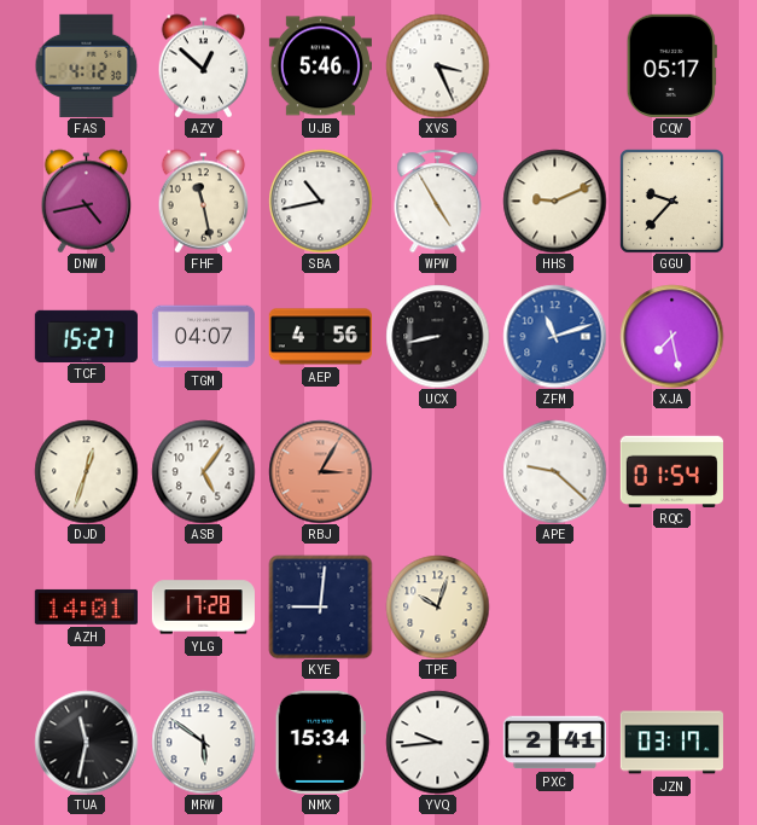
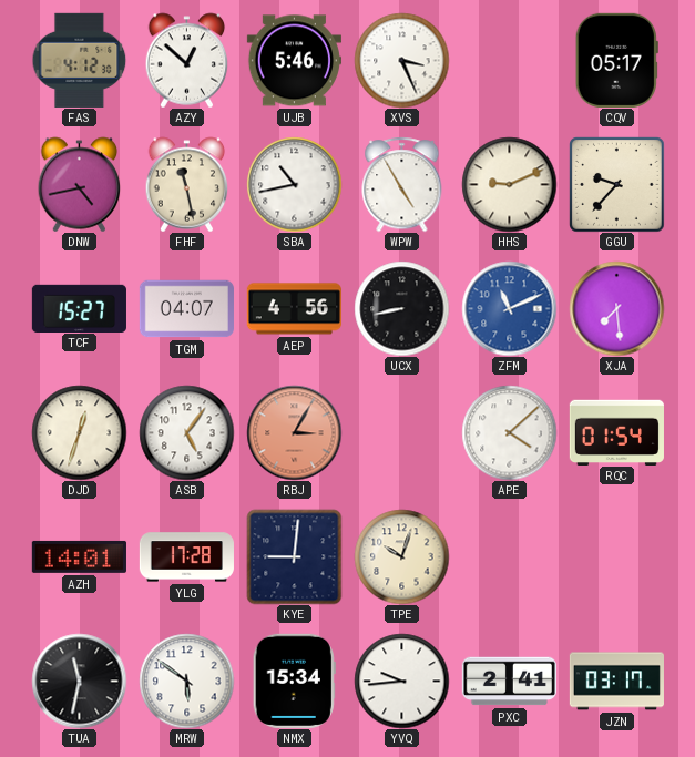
ZFM: 11:12 -> 11:11
XJA: 7:28 -> 7:29
APE: 9:22 -> 4:08
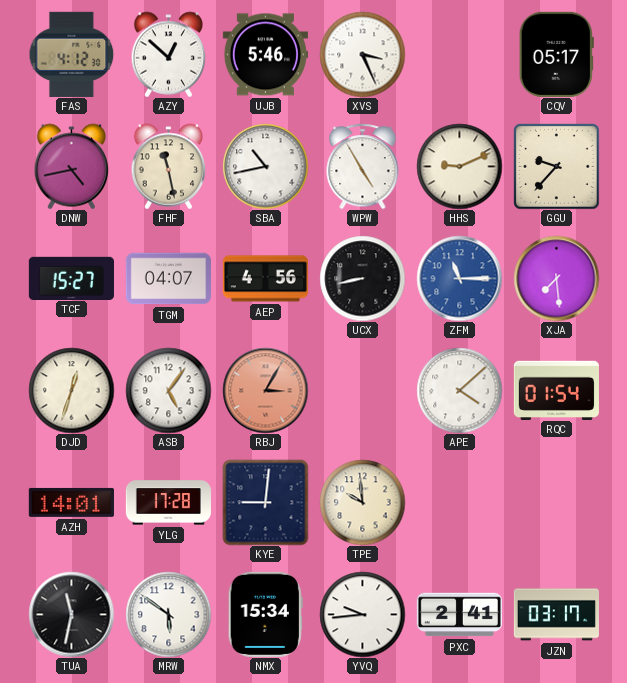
ZFM: 11:11 -> 11:15
TPE: 10:03 -> 9:59
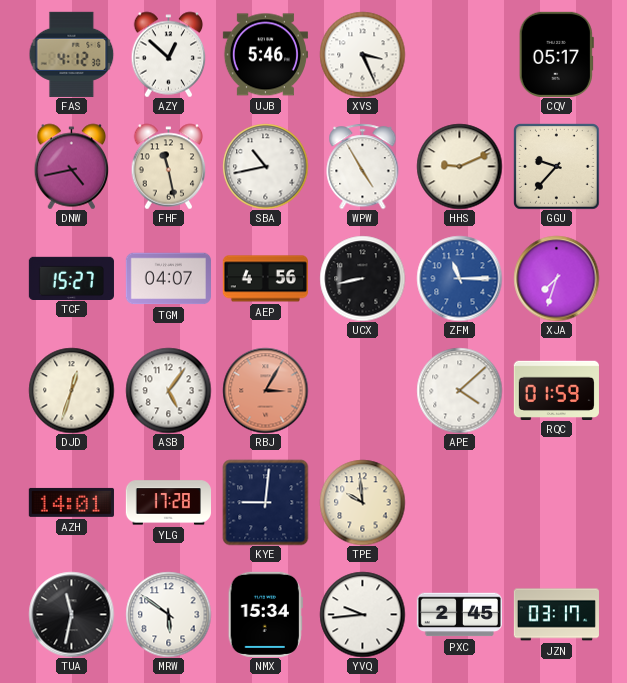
XJA: 7:29 -> 7:33
RQC: 01:54 -> 01:59
PXC: 2:41 -> 2:45
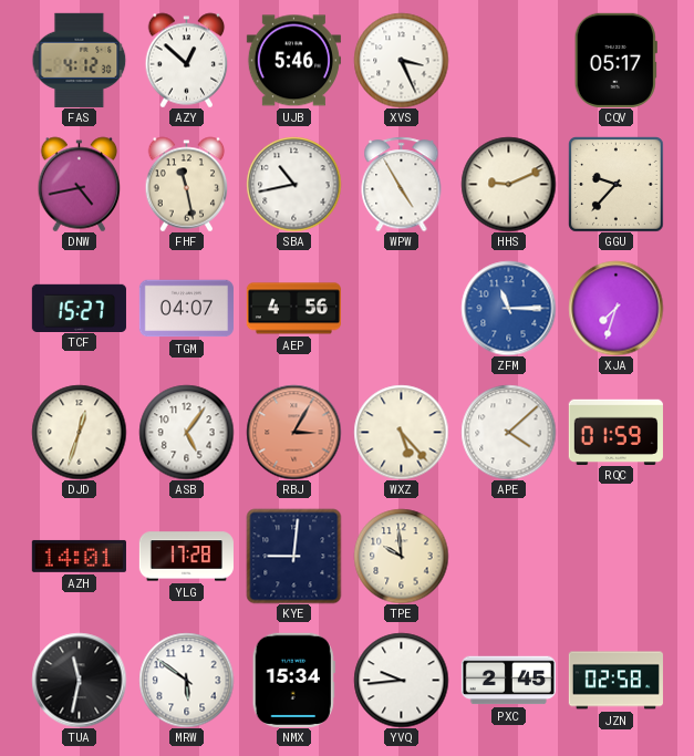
UCX: 8:43 -> none
WXZ: none -> 5:23
JZN: 03:17 -> 02:58
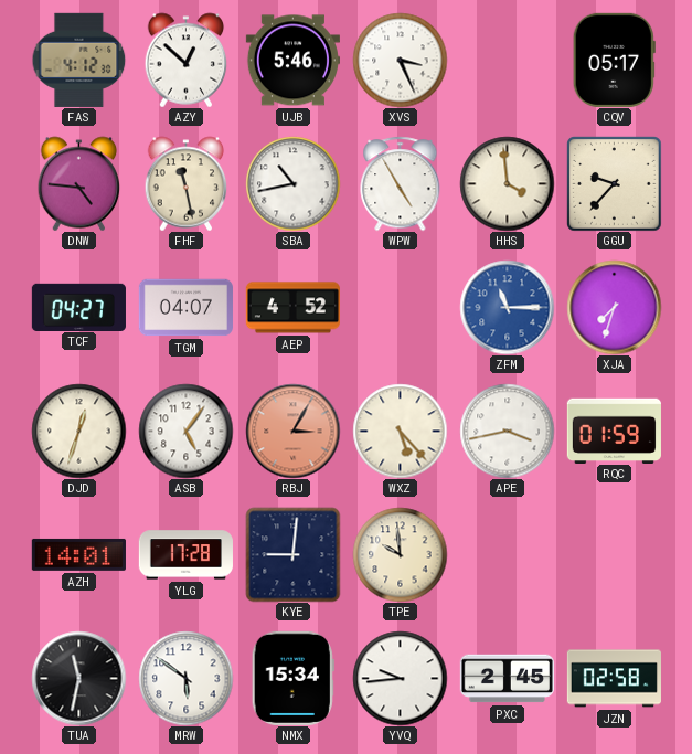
DNW: 4:43 -> 4:46
HHS: 9:11 -> 3:59
TCF: 15:27 -> 04:27
AEP: 4:56 -> 4:52
APE: 4:08 -> 3:43
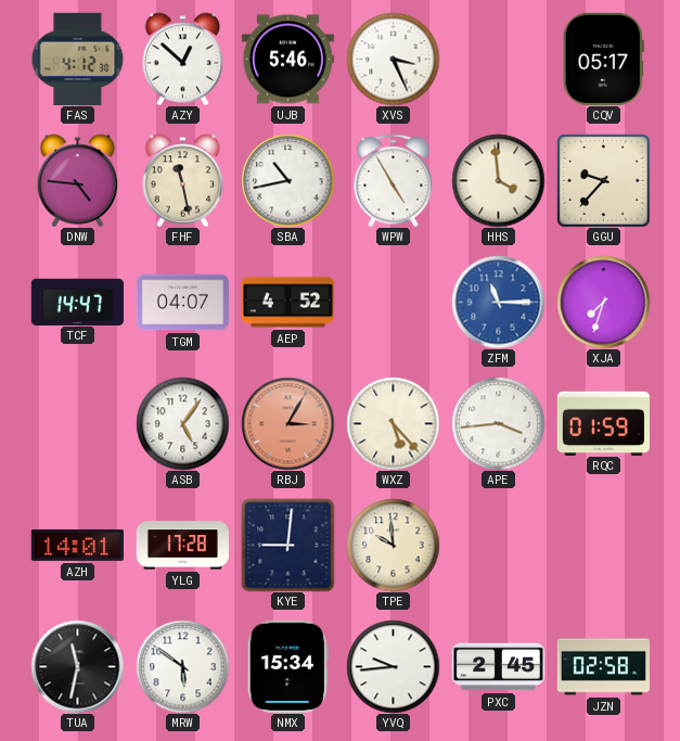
TCF: 04:27 -> 14:47
DJD: 12:33 -> none
APE: 3:43 -> 3:44
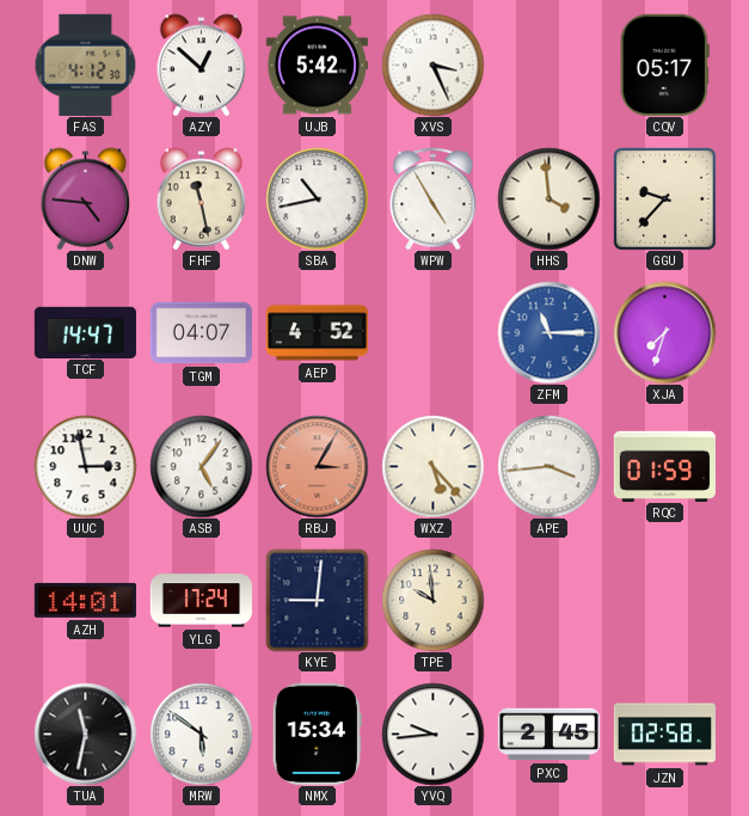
UJB: 5:46 -> 5:42
UUC: none -> 2:58
YLG: 17:28 -> 17:24
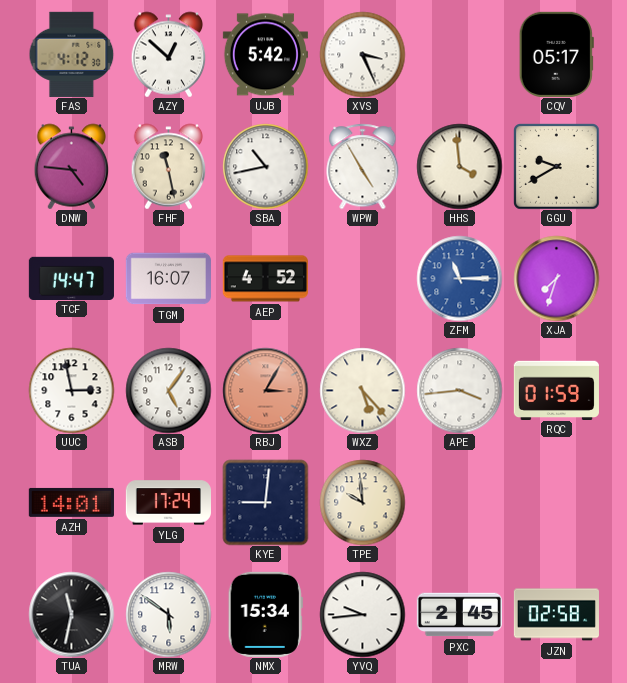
GGU: 9:37 -> 9:40
TGM: 04:07 -> 16:07
